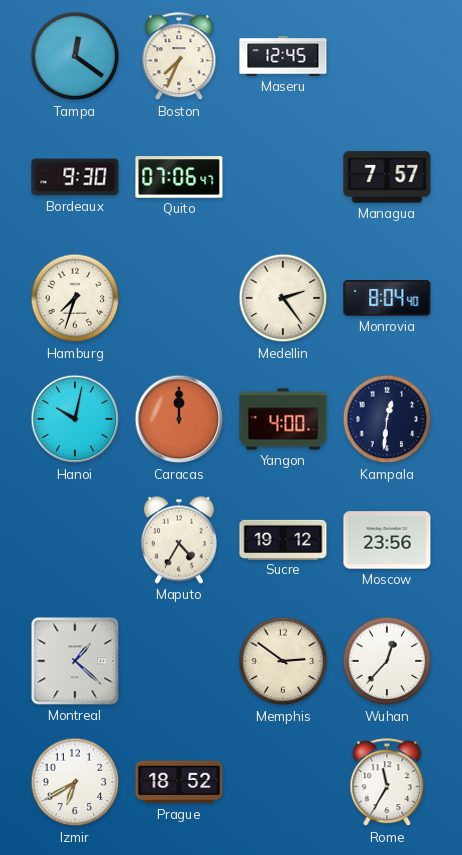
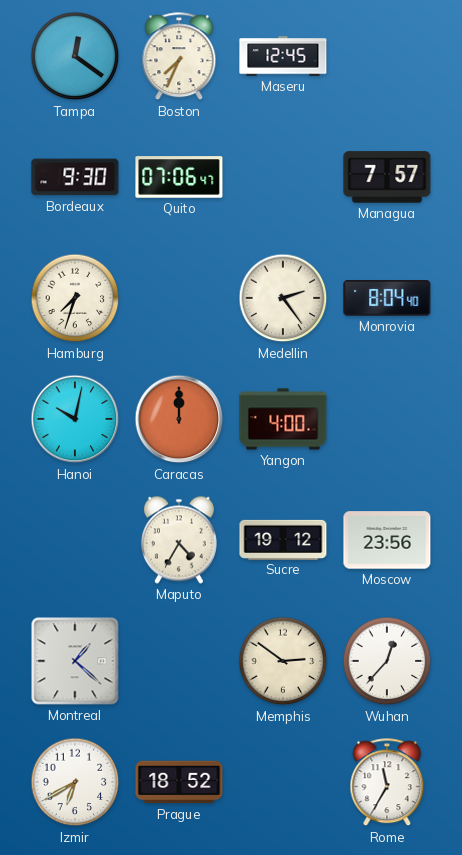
Kampala: 12:31 -> none
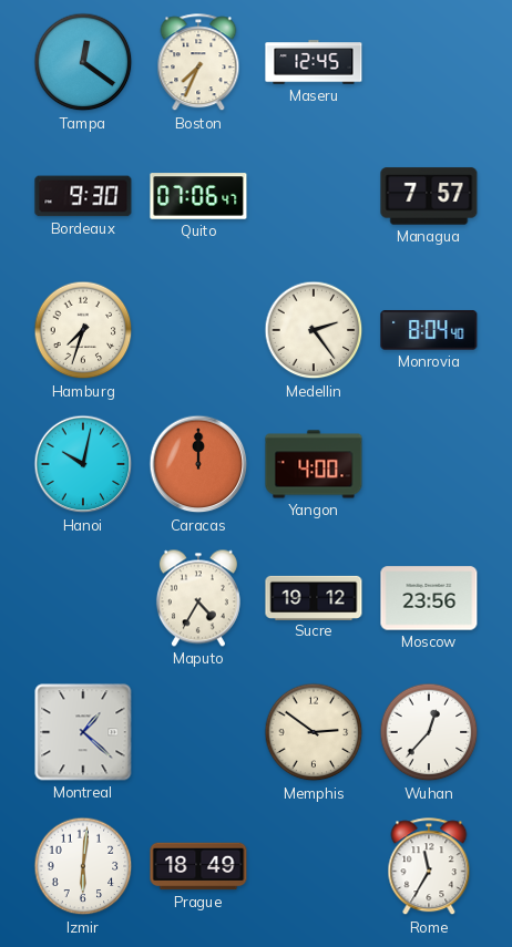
Izmir: 6:40 -> 6:01
Prague: 18:52 -> 18:49
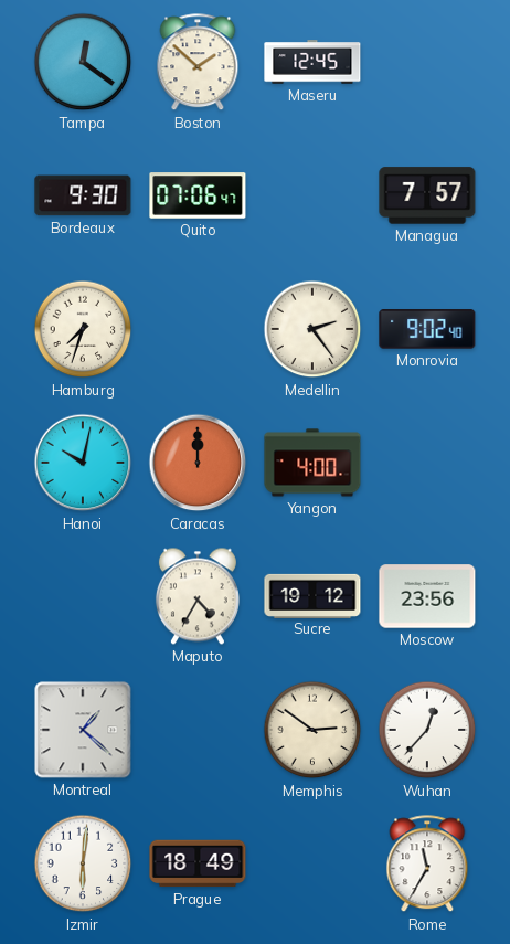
Boston: 7:34 -> 1:52
Monrovia: 8:04 -> 9:02
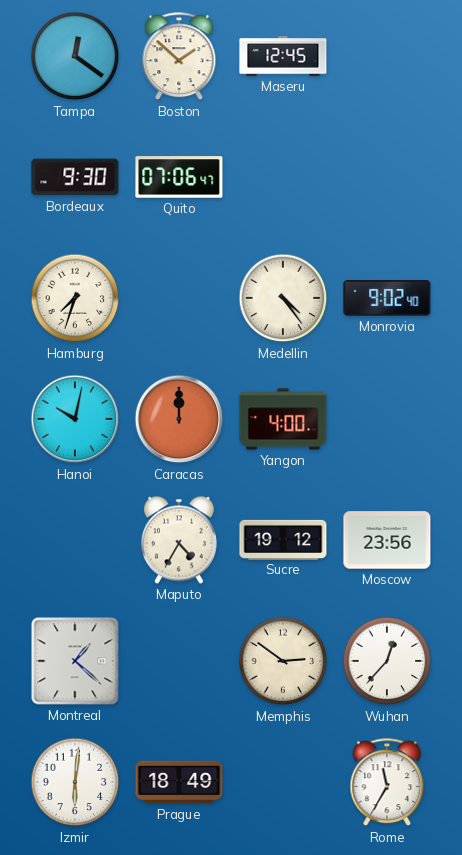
Managua: 7:57 -> none
Medellin: 2:24 -> 4:24
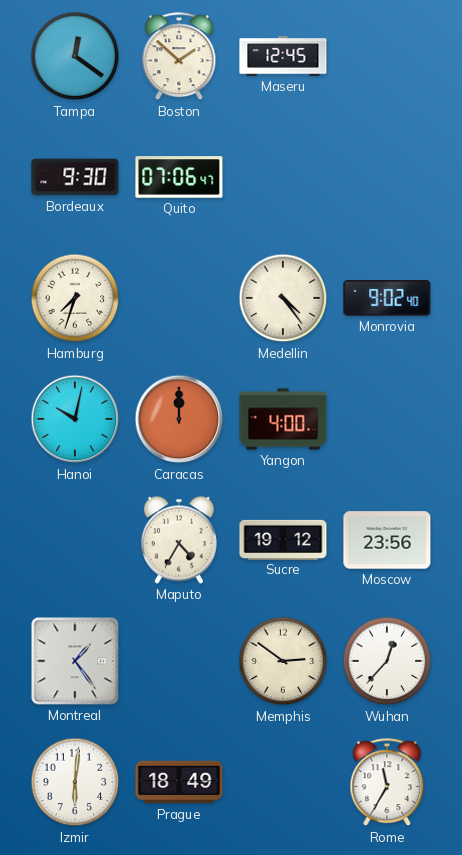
Montreal: 1:22 -> 1:24
